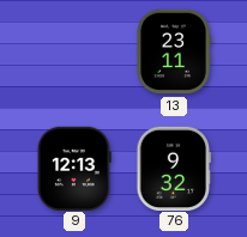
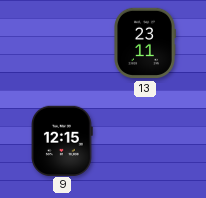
9: 12:13 -> 12:15
76: 9:32 -> none
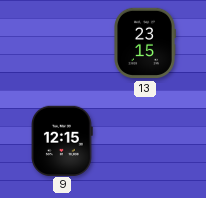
13: 23:11 -> 23:15
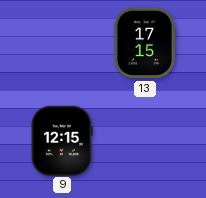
13: 23:15 -> 17:15
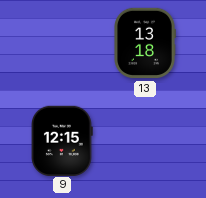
13: 17:15 -> 13:18
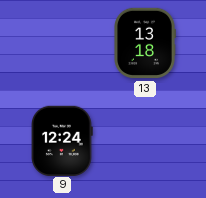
9: 12:15 -> 12:24
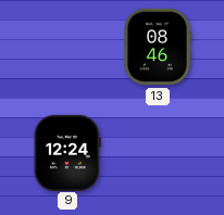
13: 13:18 -> 08:46
